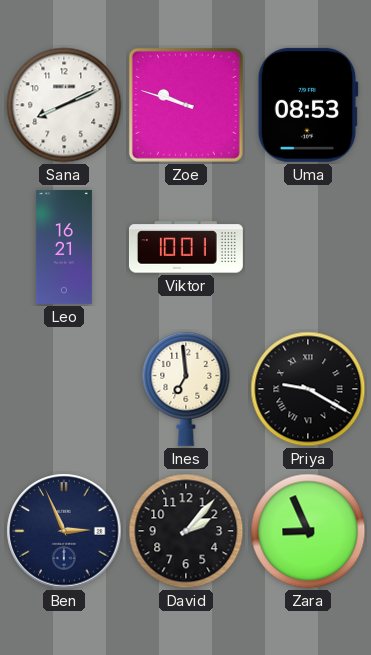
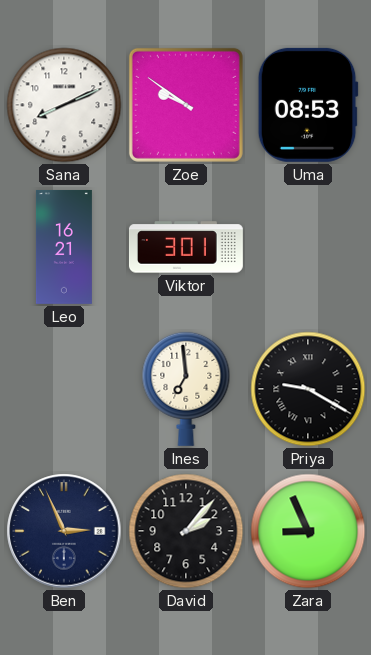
Zoe: 9:48 -> 9:51
Viktor: 10:01 -> 3:01
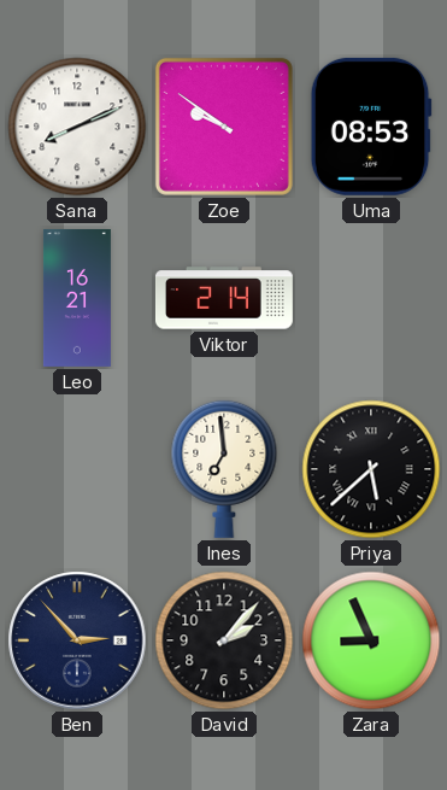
Viktor: 3:01 -> 2:14
Priya: 9:20 -> 5:38
Ben: 2:56 -> 2:53
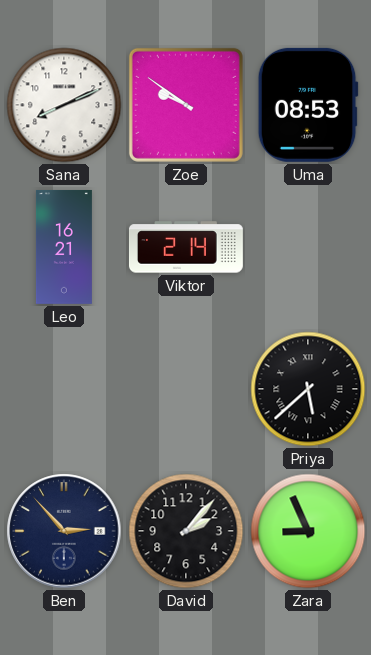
Ines: 6:59 -> none
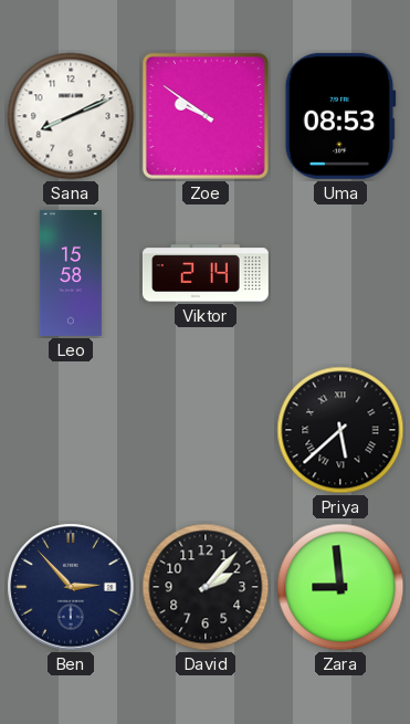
Leo: 16:21 -> 15:58
Zara: 8:56 -> 8:59
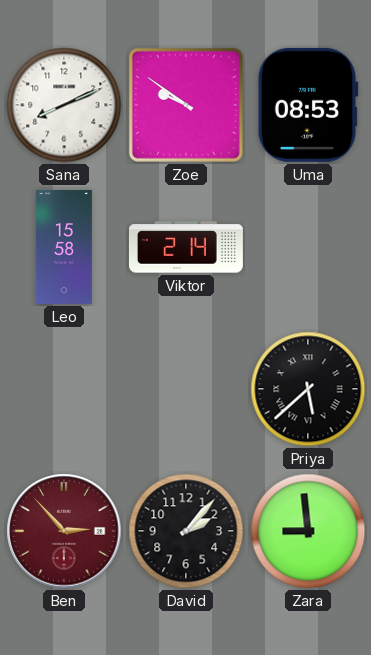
Ben dial: navy -> burgundy
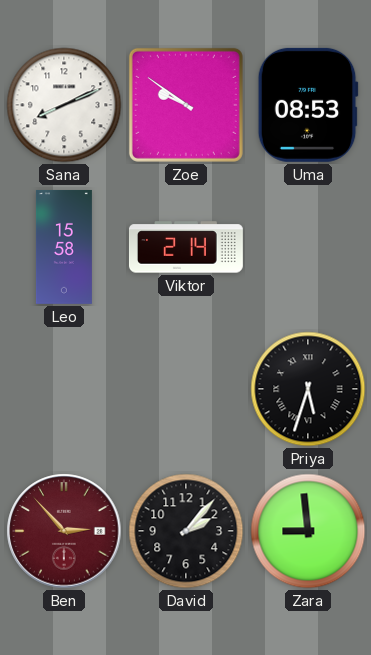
Priya: 5:38 -> 5:33
